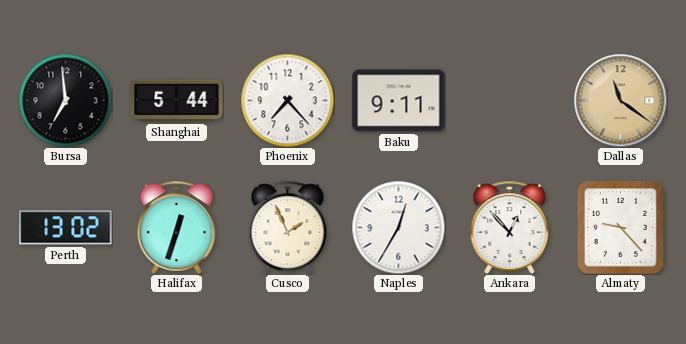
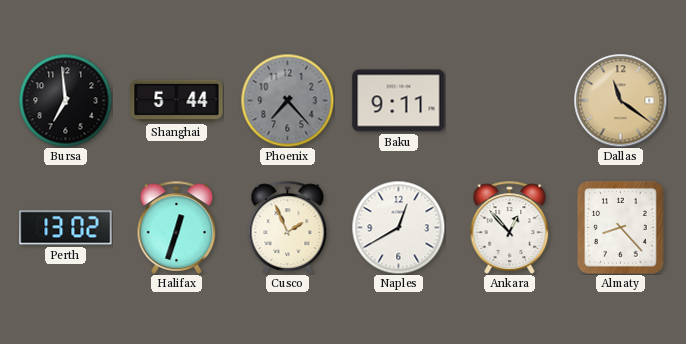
Phoenix dial: white -> grey
Naples: 12:35 -> 12:40
Almaty: 9:23 -> 8:23
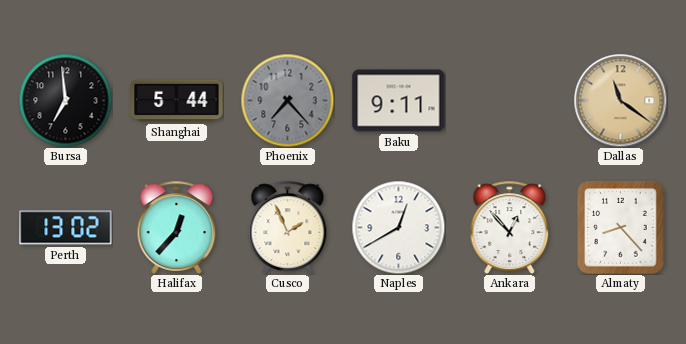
Halifax: 12:33 -> 12:37
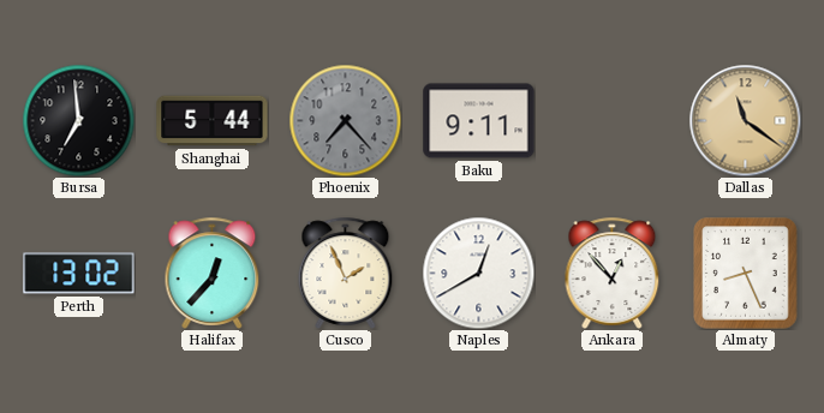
Almaty: 8:23 -> 8:26
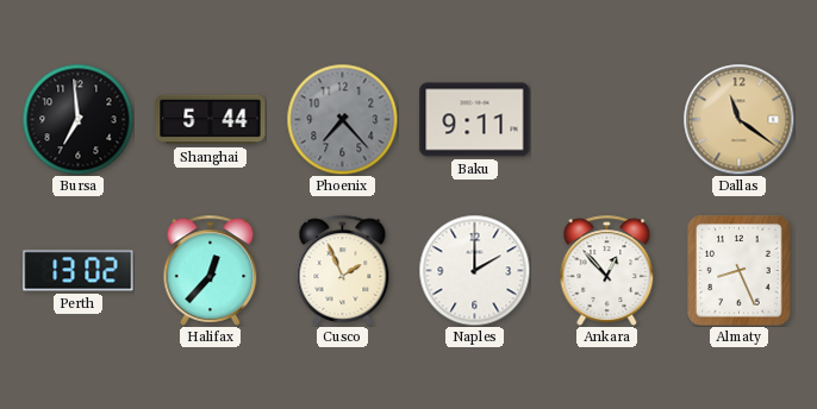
Naples: 12:40 -> 2:00
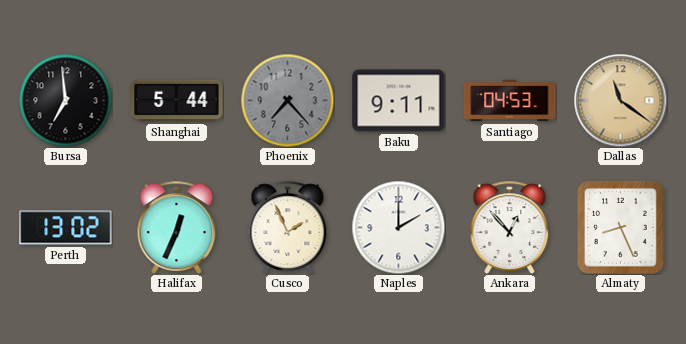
Santiago: none -> 04:53
Halifax: 12:37 -> 12:34
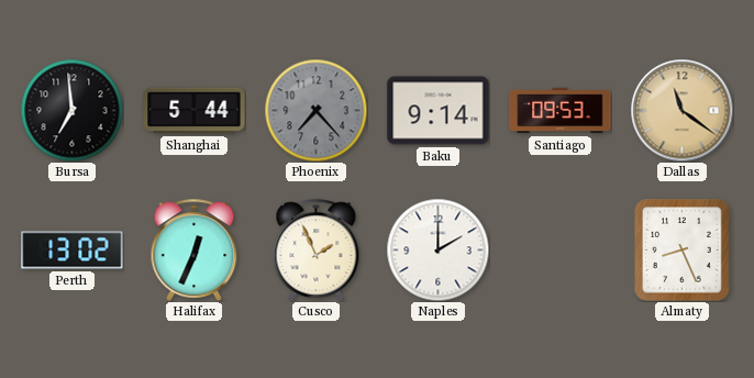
Baku: 9:11 -> 9:14
Santiago: 04:53 -> 09:53
Ankara: 12:53 -> none
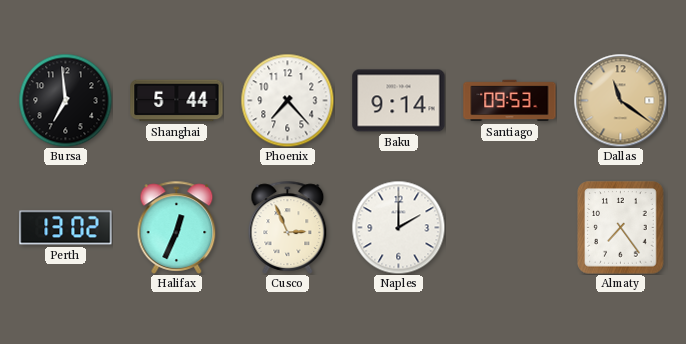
Phoenix dial: grey -> white
Cusco: 1:56 -> 2:56
Almaty: 8:26 -> 7:24
